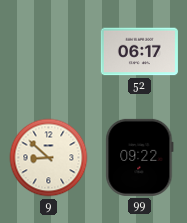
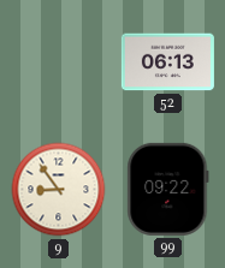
52: 06:17 -> 06:13
9: 8:52 -> 8:54
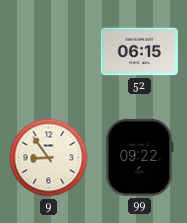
52: 06:13 -> 06:15
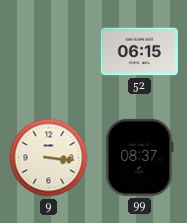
9: 8:54 -> 3:16
99: 09:22 -> 08:37
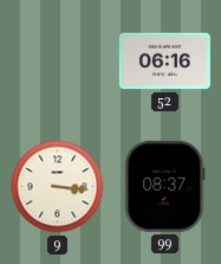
52: 06:15 -> 06:16
